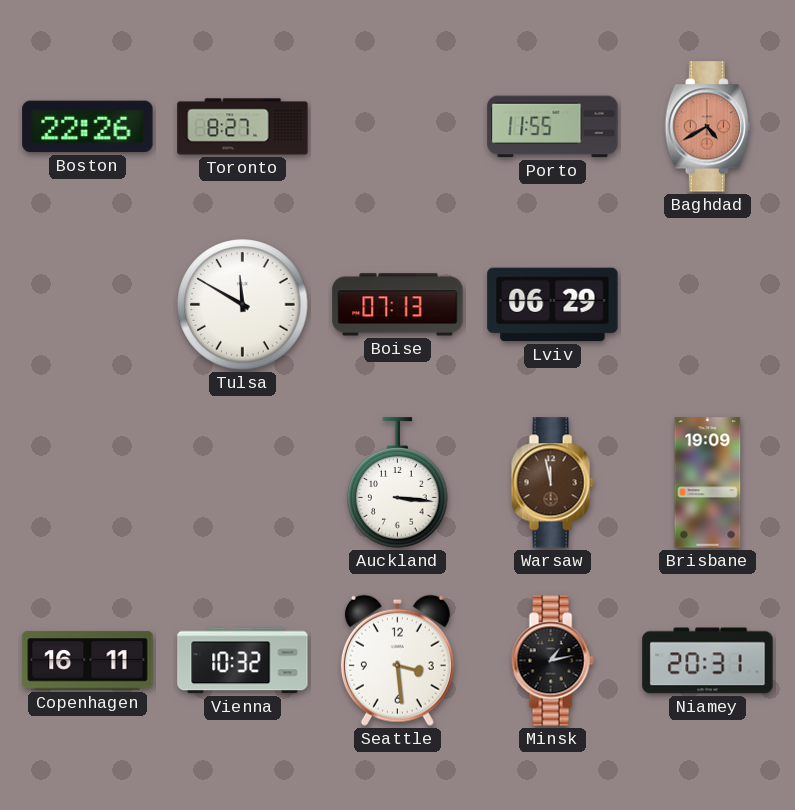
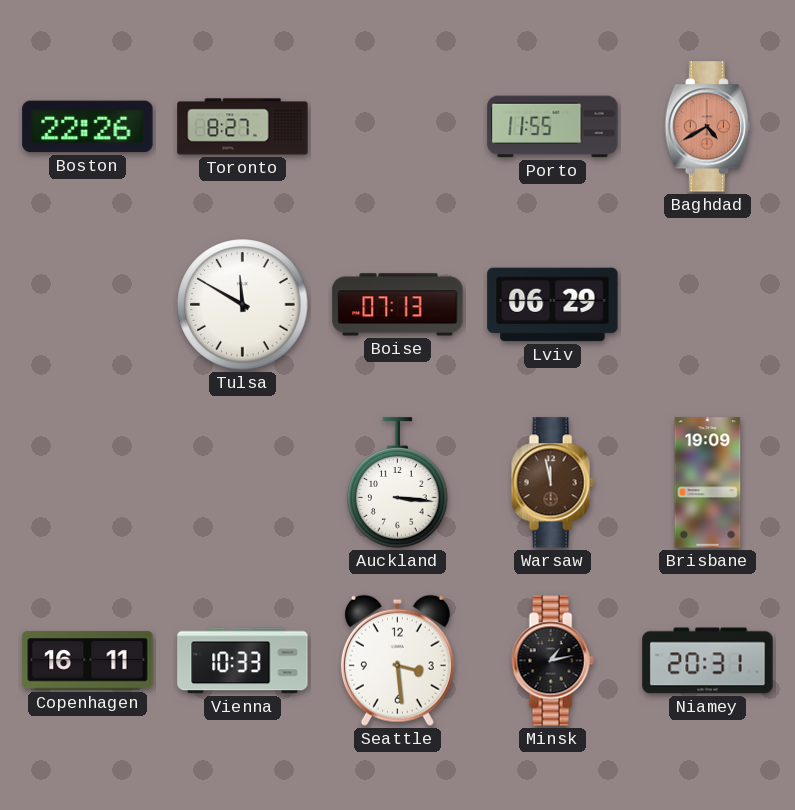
Vienna: 10:32 -> 10:33
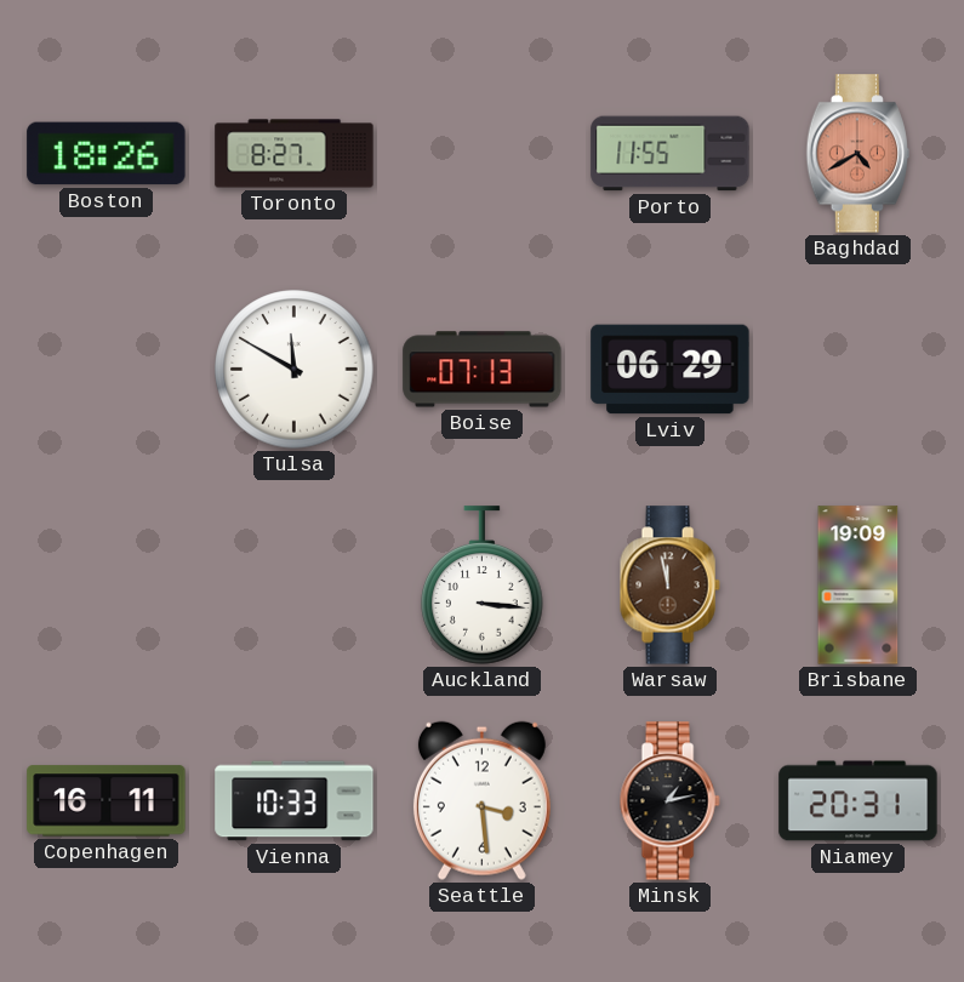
Boston: 22:26 -> 18:26
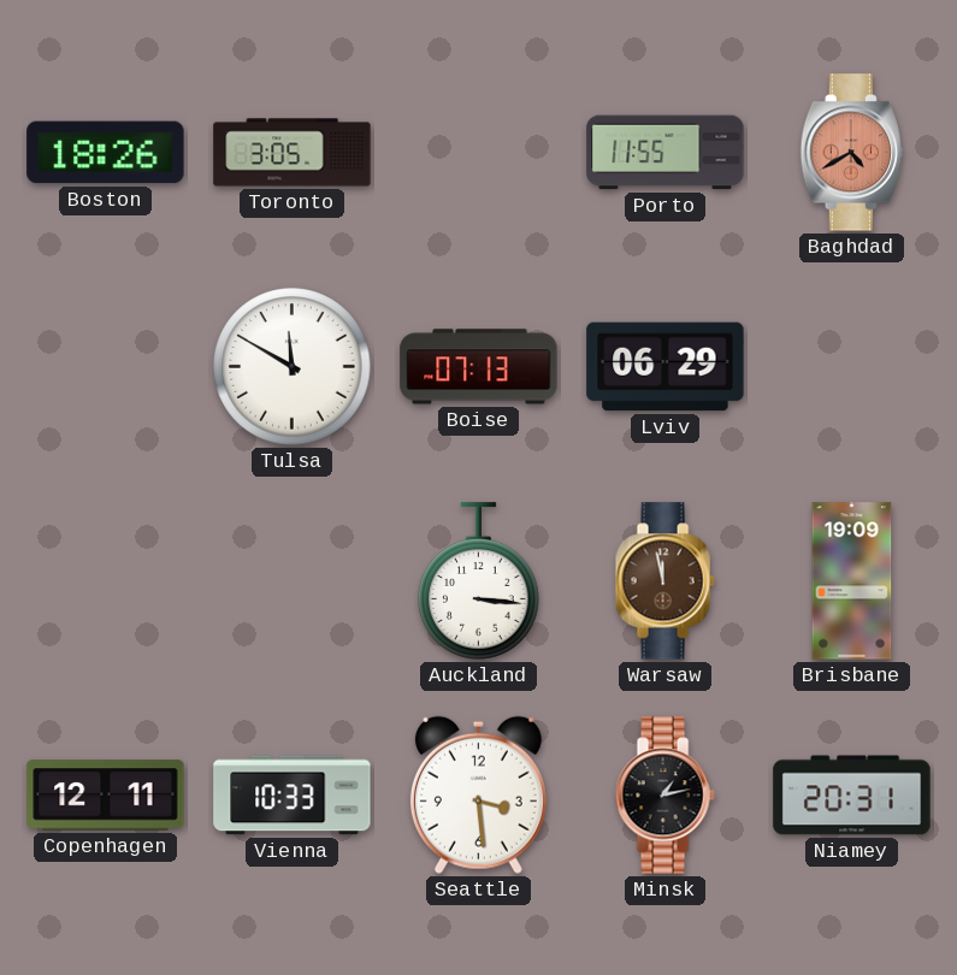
Toronto: 8:27 -> 3:05
Copenhagen: 16:11 -> 12:11
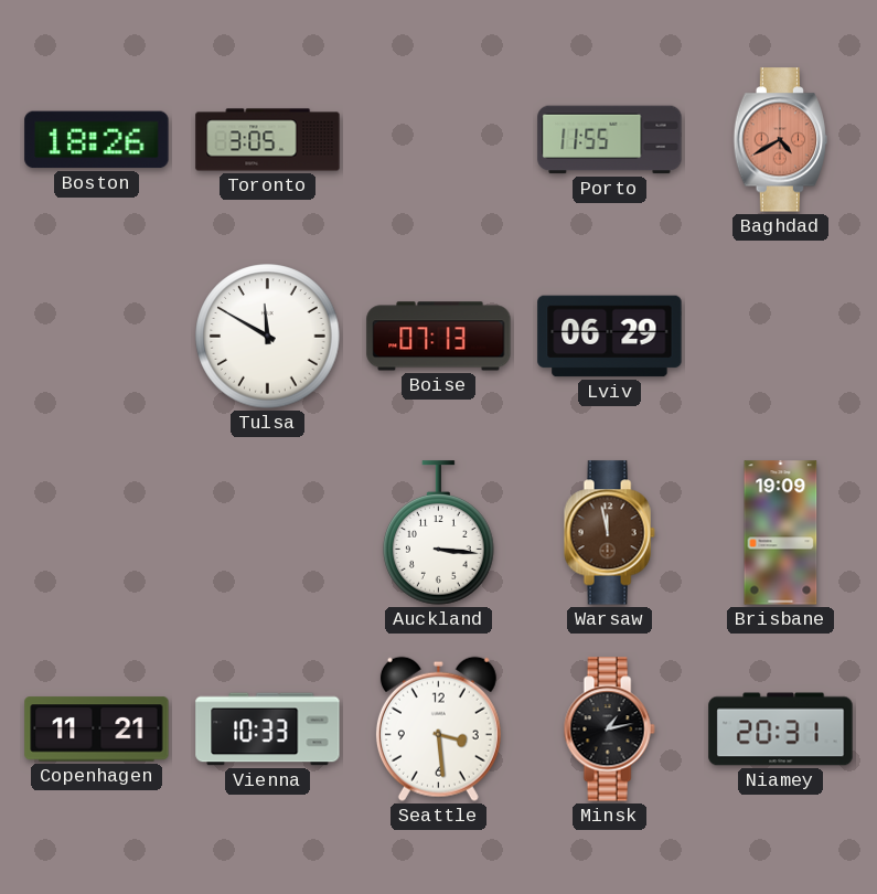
Copenhagen: 12:11 -> 11:21
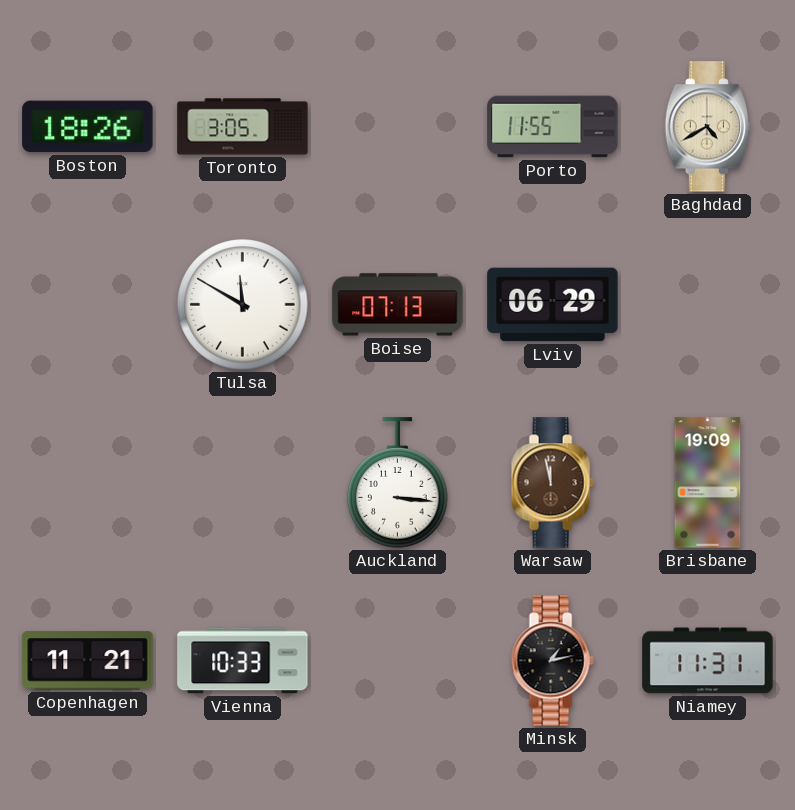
Baghdad dial: salmon -> cream
Seattle: 3:29 -> none
Niamey: 20:31 -> 11:31
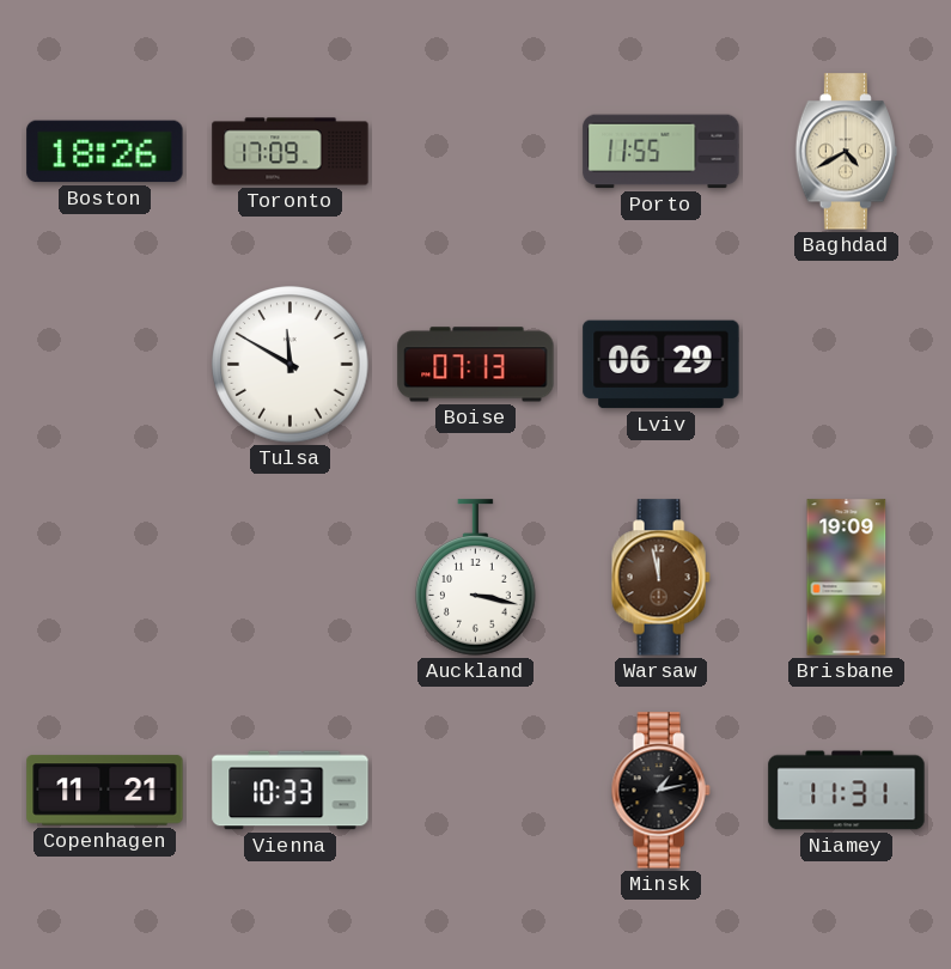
Toronto: 3:05 -> 17:09
Auckland: 3:16 -> 3:17
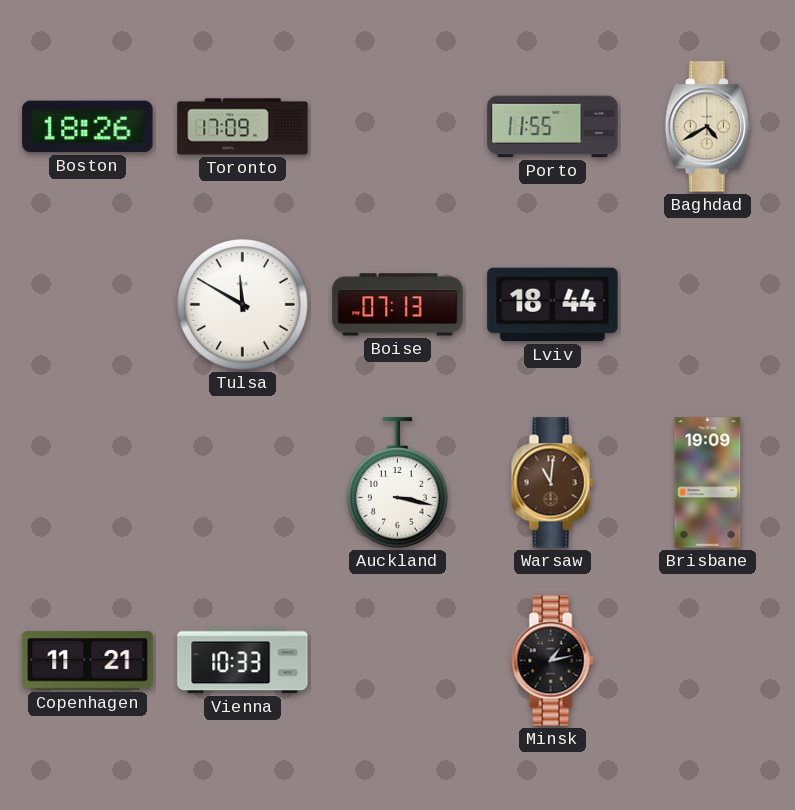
Lviv: 06:29 -> 18:44
Warsaw: 11:58 -> 11:01
Niamey: 11:31 -> none
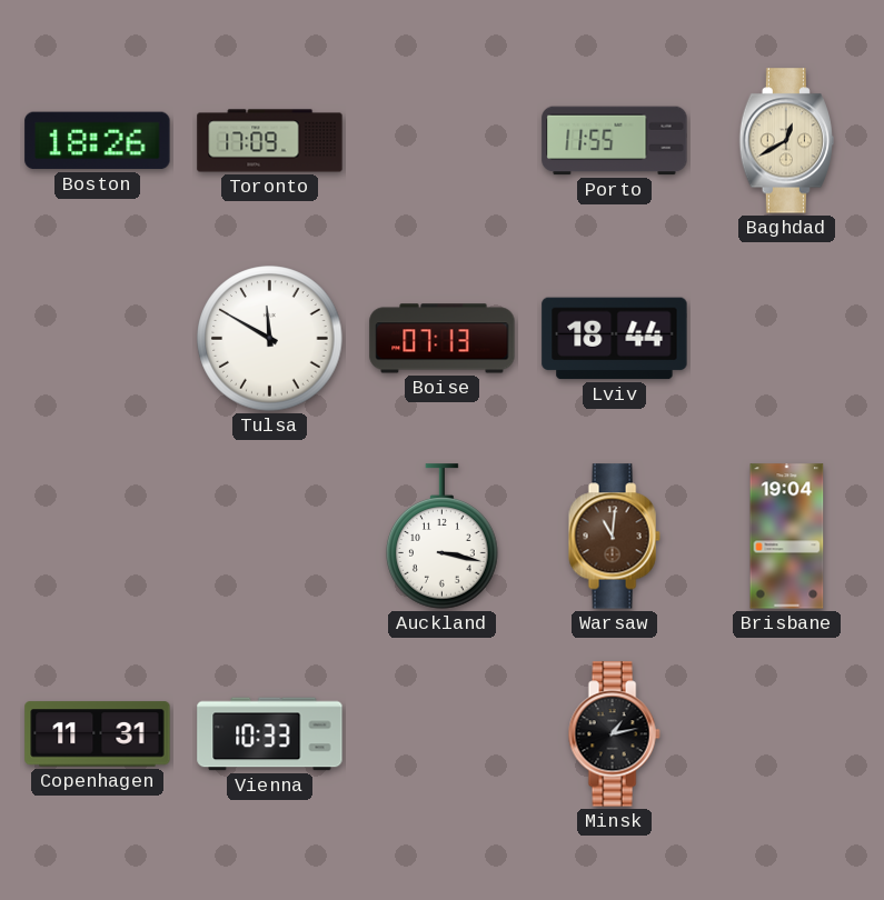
Baghdad: 4:40 -> 12:40
Brisbane: 19:09 -> 19:04
Copenhagen: 11:21 -> 11:31
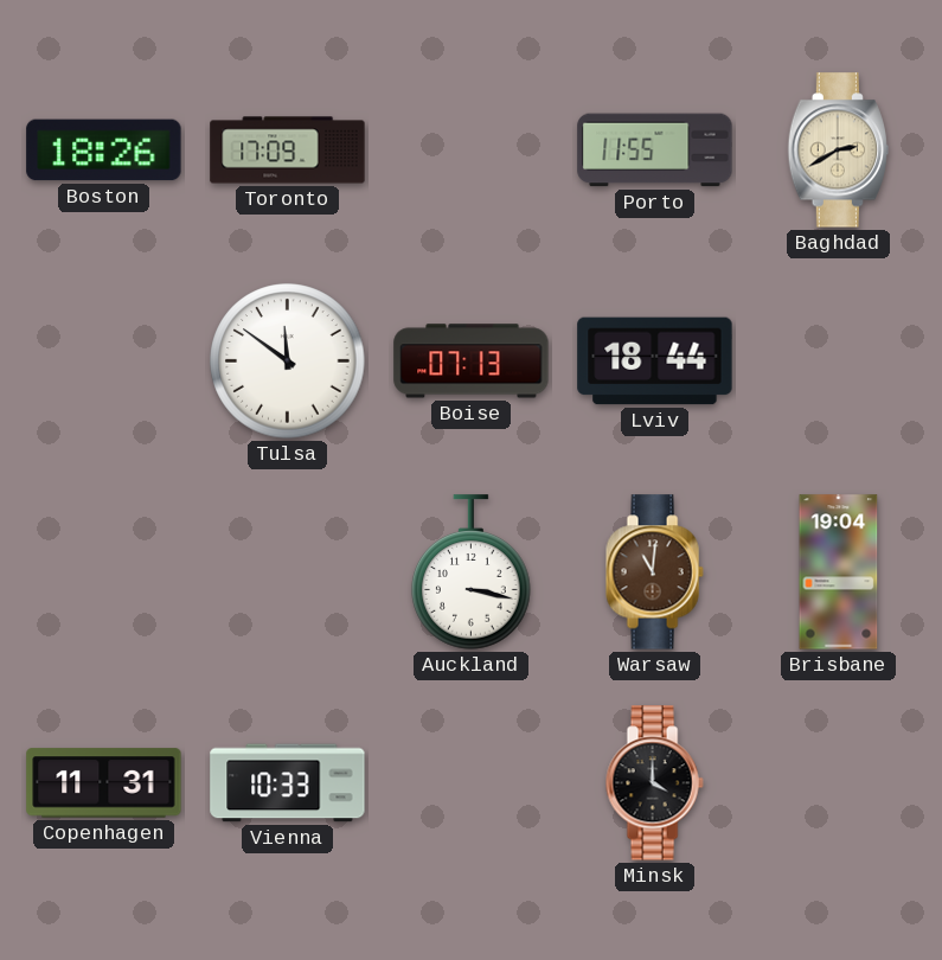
Baghdad: 12:40 -> 2:40
Tulsa: 11:50 -> 11:51
Minsk: 1:13 -> 4:00
